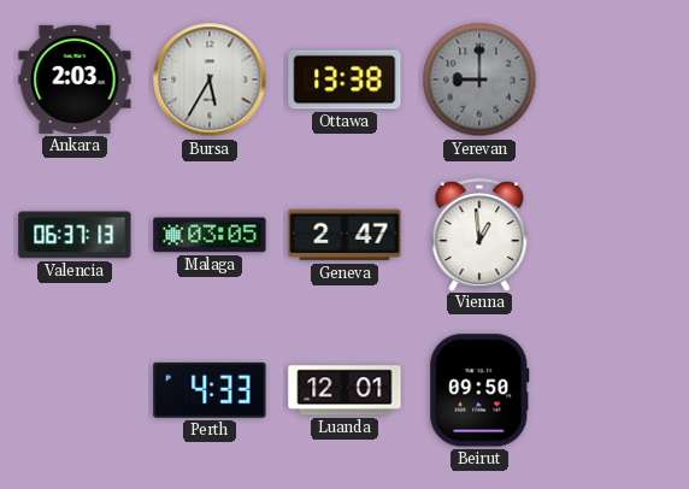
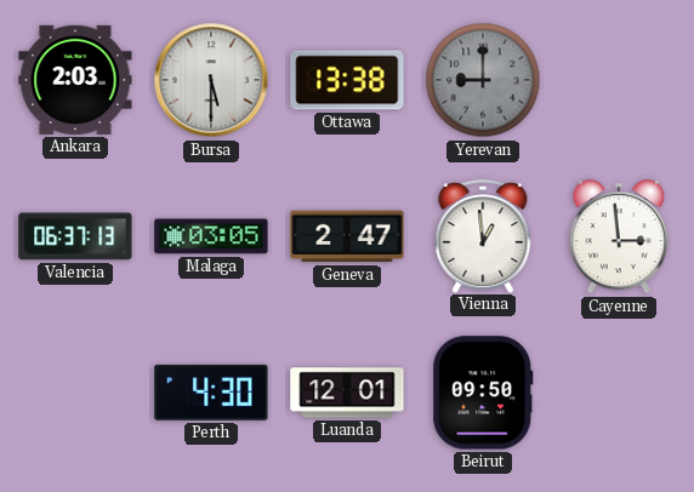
Bursa: 5:35 -> 5:30
Cayenne: none -> 2:59
Perth: 4:33 -> 4:30
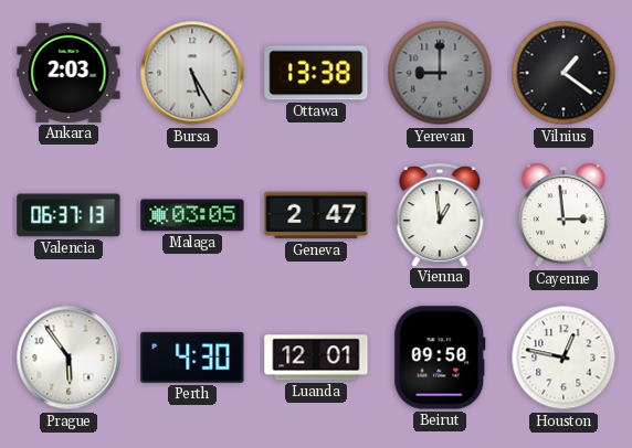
Bursa: 5:30 -> 5:25
Vilnius: none -> 1:21
Prague: none -> 5:54
Houston: none -> 12:47
